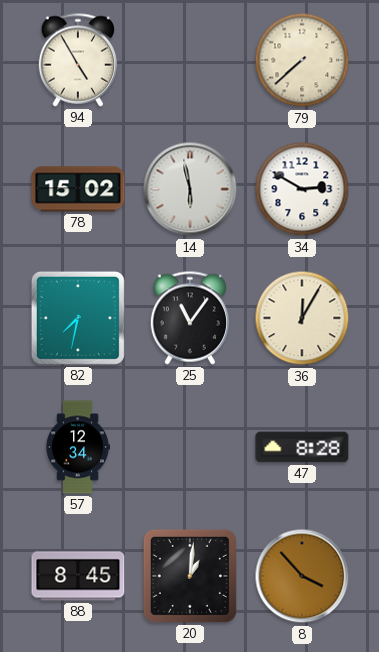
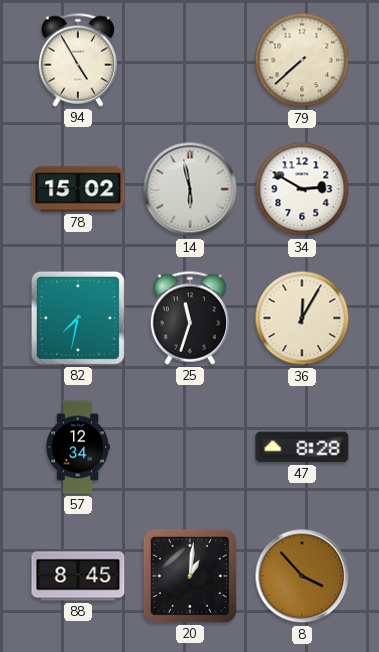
25: 11:06 -> 11:33
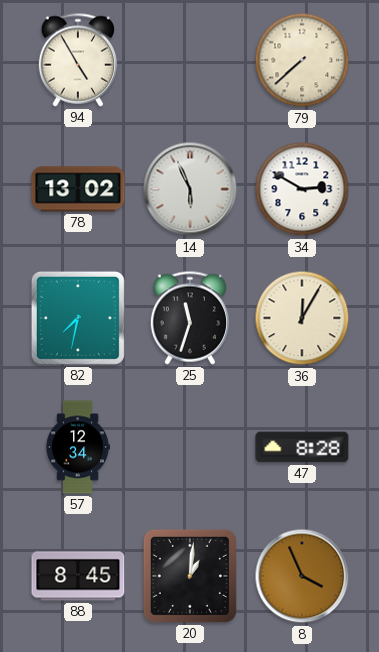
78: 15:02 -> 13:02
14: 5:58 -> 5:56
8: 3:53 -> 3:56
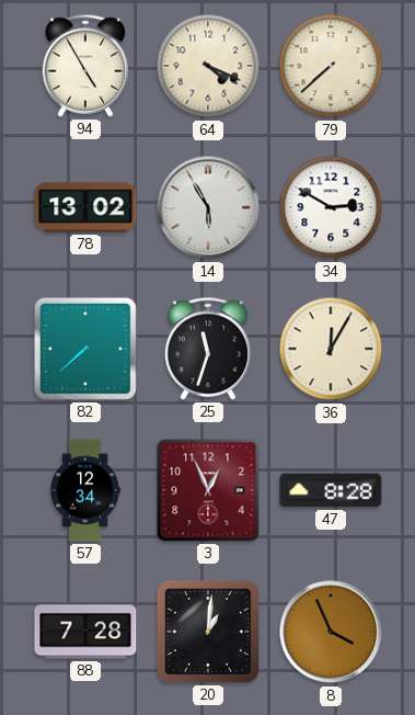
64: none -> 4:19
14: 5:56 -> 5:55
82: 7:32 -> 7:38
3: none -> 12:56
88: 8:45 -> 7:28
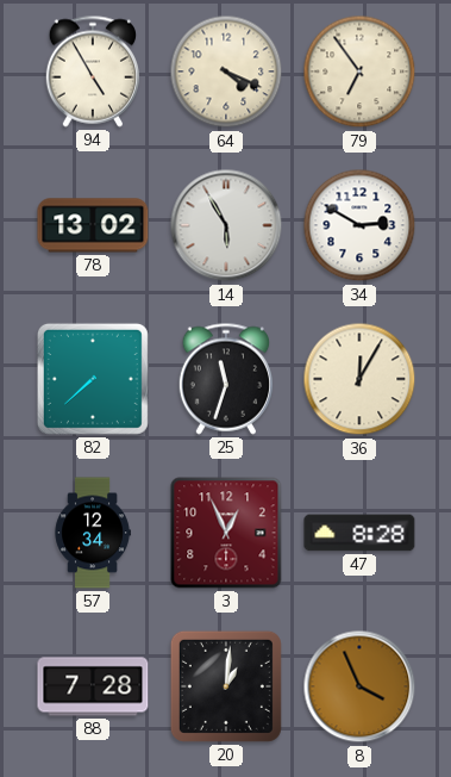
79: 7:38 -> 6:54
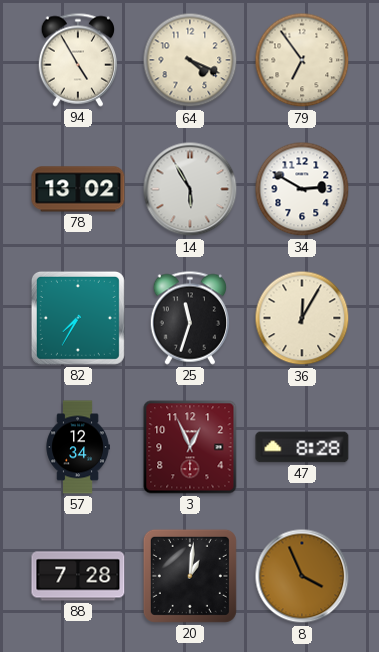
82: 7:38 -> 7:35
